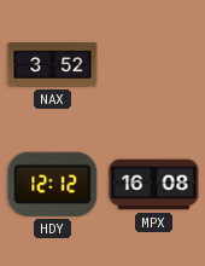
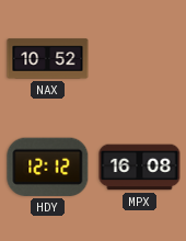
NAX: 3:52 -> 10:52
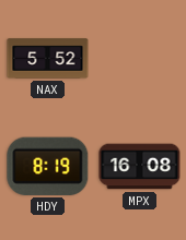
NAX: 10:52 -> 5:52
HDY: 12:12 -> 8:19
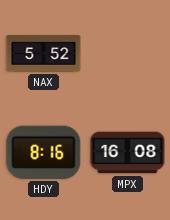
HDY: 8:19 -> 8:16
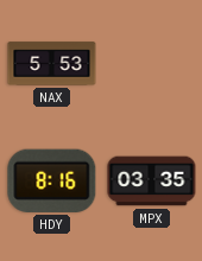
NAX: 5:52 -> 5:53
MPX: 16:08 -> 03:35
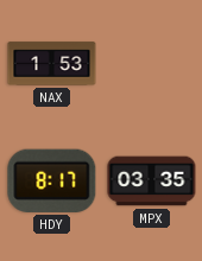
NAX: 5:53 -> 1:53
HDY: 8:16 -> 8:17
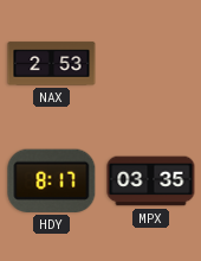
NAX: 1:53 -> 2:53
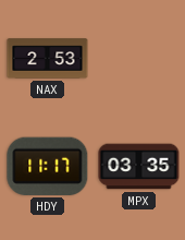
HDY: 8:17 -> 11:17
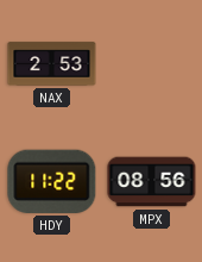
HDY: 11:17 -> 11:22
MPX: 03:35 -> 08:56
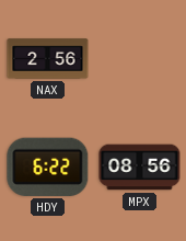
NAX: 2:53 -> 2:56
HDY: 11:22 -> 6:22
